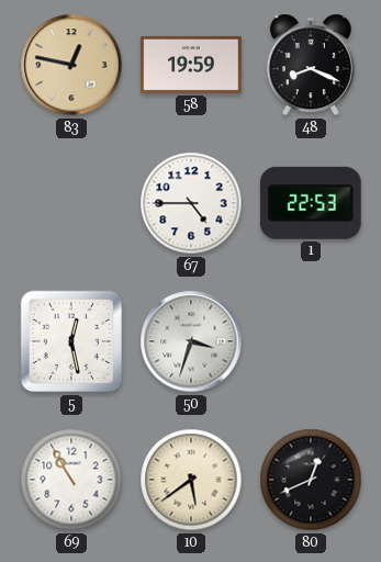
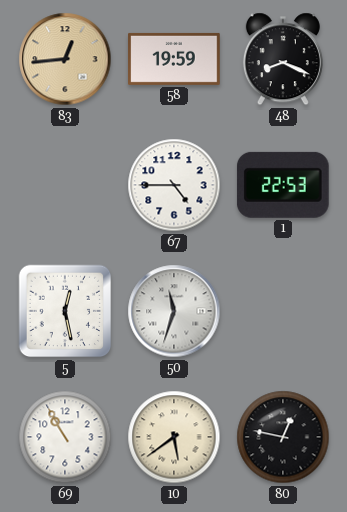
83: 12:47 -> 12:44
50: 3:33 -> 11:33
80: 12:41 -> 12:47
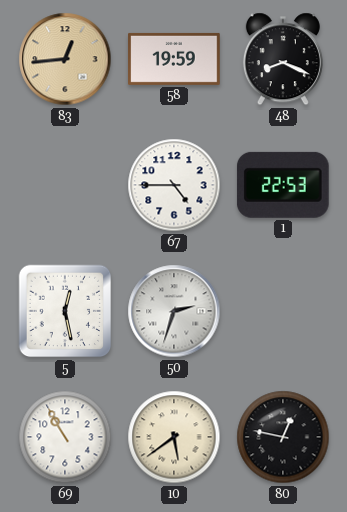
50: 11:33 -> 2:33
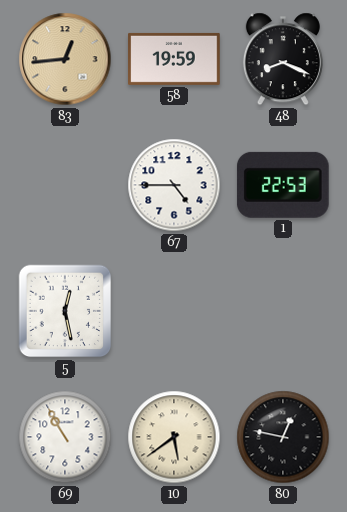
50: 2:33 -> none
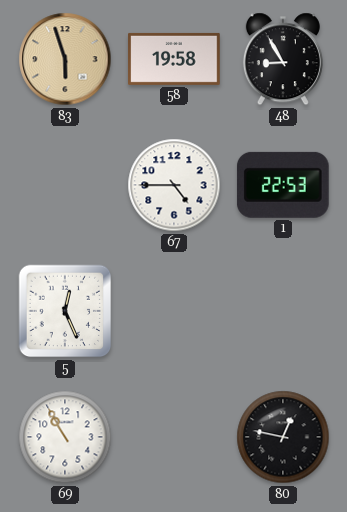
83: 12:44 -> 5:57
58: 19:59 -> 19:58
48: 8:19 -> 8:55
5: 12:28 -> 12:26
10: 5:39 -> none
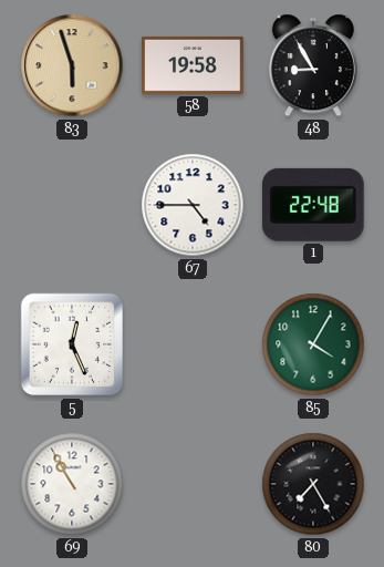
1: 22:53 -> 22:48
85: none -> 4:05
80: 12:47 -> 7:25
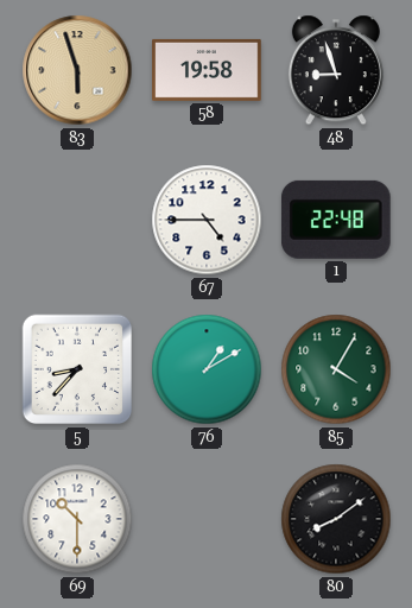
48: 8:55 -> 8:57
5: 12:26 -> 8:37
76: none -> 1:10
69: 10:55 -> 10:30
80: 7:25 -> 8:09
